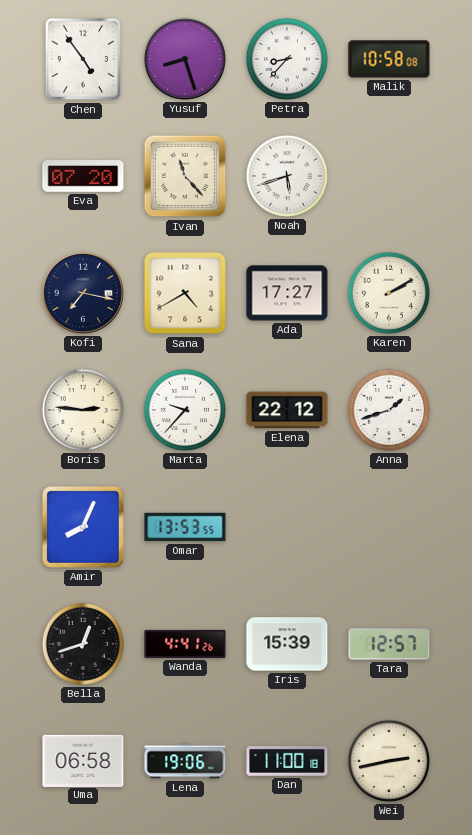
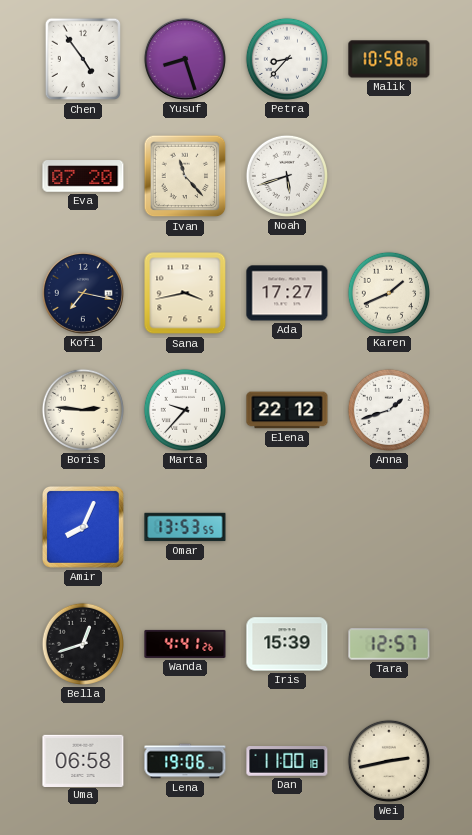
Sana: 4:40 -> 3:43
Karen: 2:10 -> 1:41
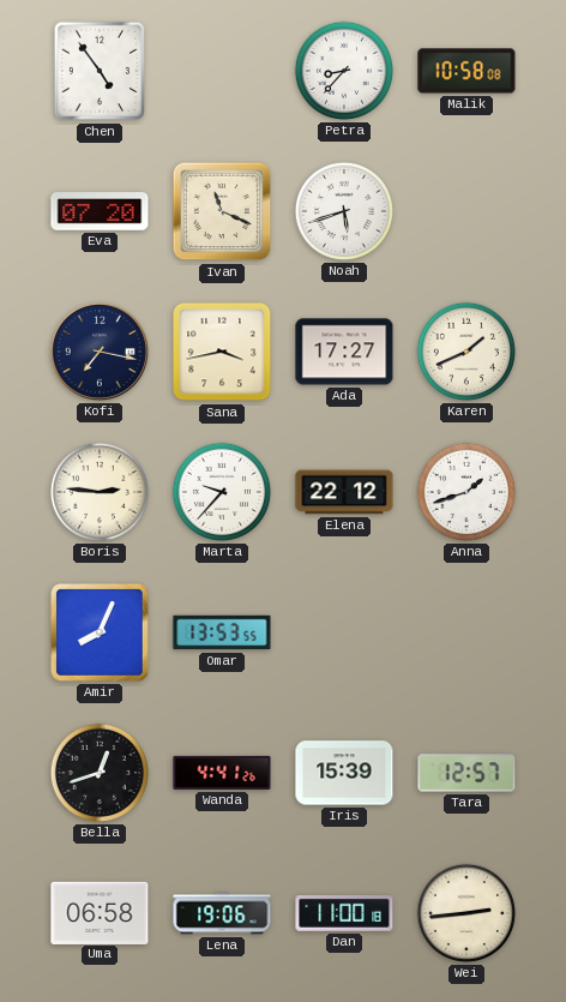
Yusuf: 8:27 -> none
Ivan: 11:23 -> 11:19
Wei: 2:43 -> 2:44
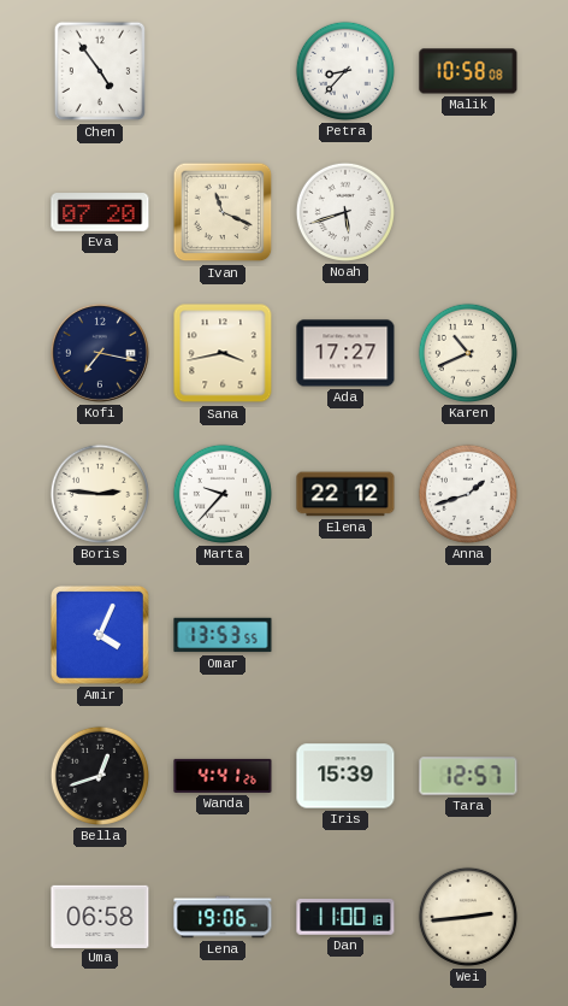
Karen: 1:41 -> 10:41
Amir: 8:04 -> 4:04
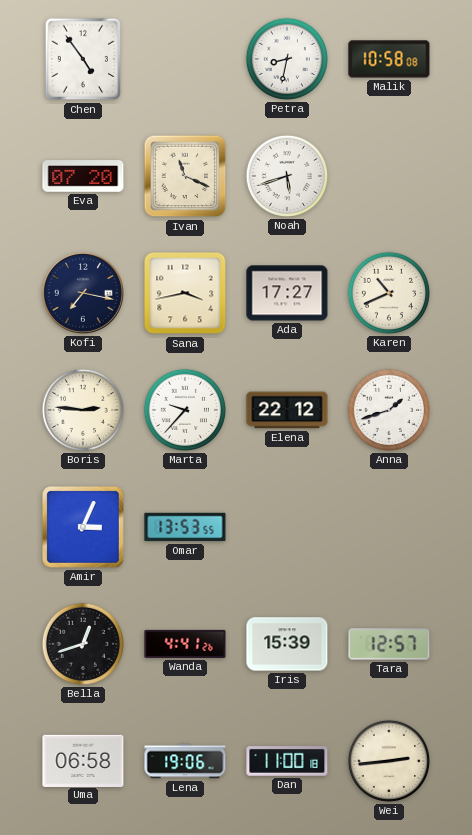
Petra: 8:37 -> 8:32
Amir: 4:04 -> 3:04
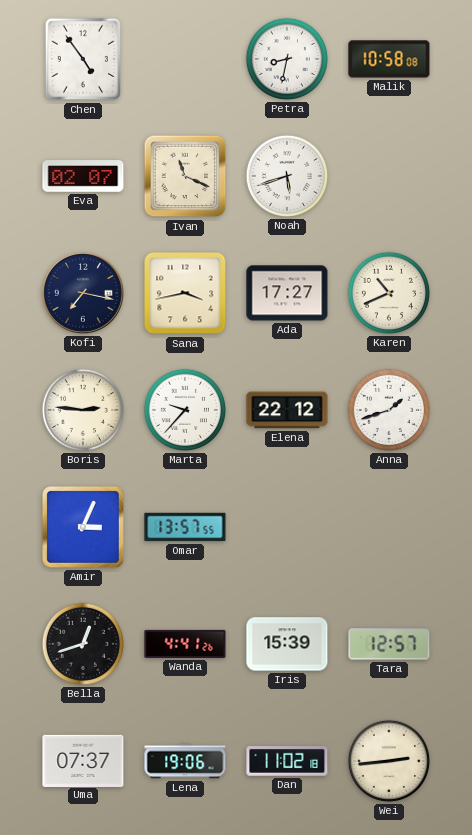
Eva: 07:20 -> 02:07
Omar: 13:53 -> 13:57
Uma: 06:58 -> 07:37
Dan: 11:00 -> 11:02
